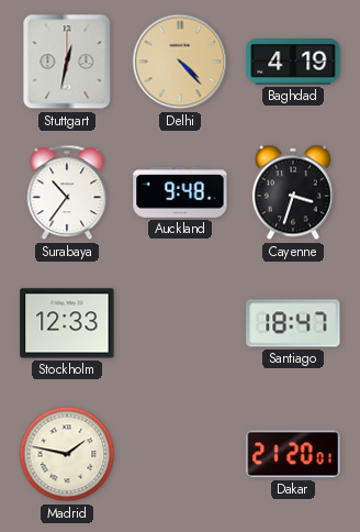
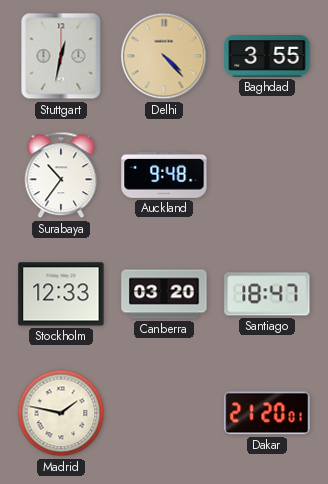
Baghdad: 4:19 -> 3:55
Cayenne: 3:33 -> none
Canberra: none -> 03:20
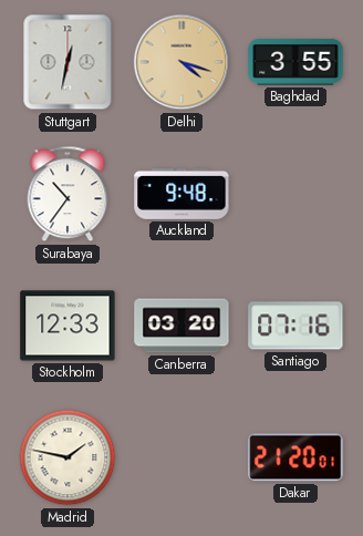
Delhi: 4:23 -> 4:18
Santiago: 18:47 -> 07:16
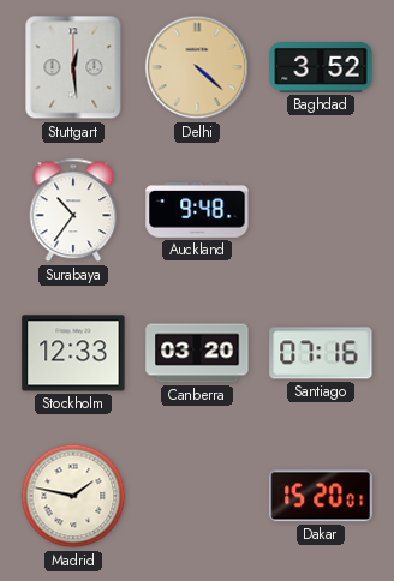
Stuttgart: 12:32 -> 12:29
Delhi: 4:18 -> 4:22
Baghdad: 3:55 -> 3:52
Dakar: 21:20 -> 15:20
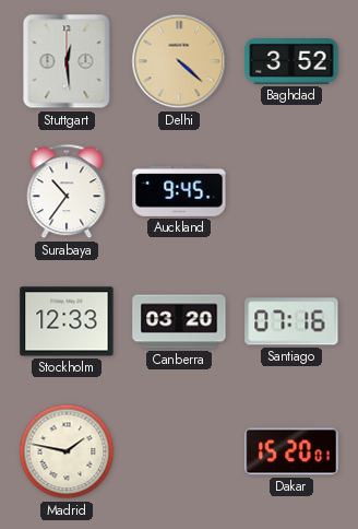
Auckland: 9:48 -> 9:45
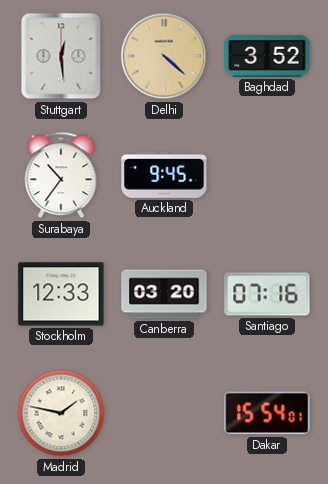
Dakar: 15:20 -> 15:54
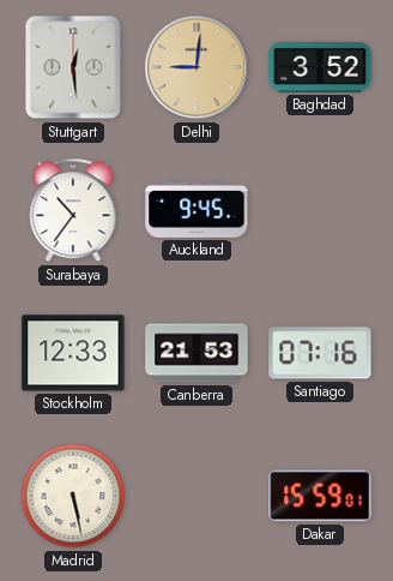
Delhi: 4:22 -> 9:01
Canberra: 03:20 -> 21:53
Madrid: 1:47 -> 5:28
Dakar: 15:54 -> 15:59
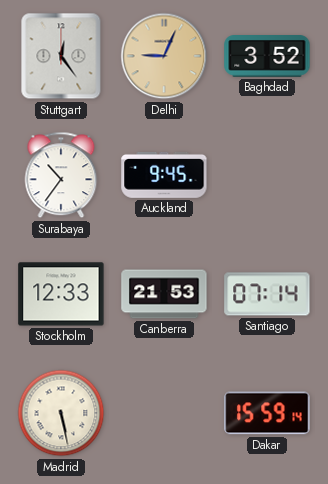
Stuttgart: 12:29 -> 12:24
Delhi: 9:01 -> 9:04
Santiago: 07:16 -> 07:14
Dakar: 15:59:01 -> 15:59:14
